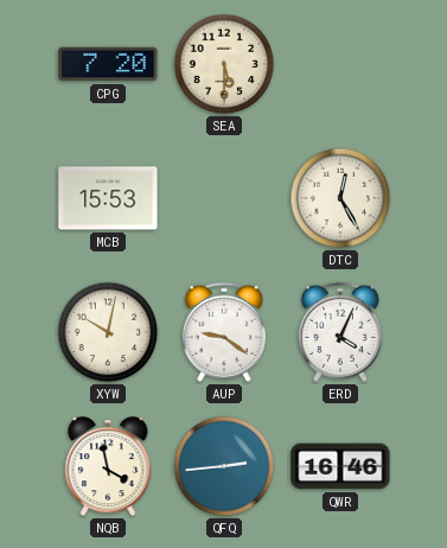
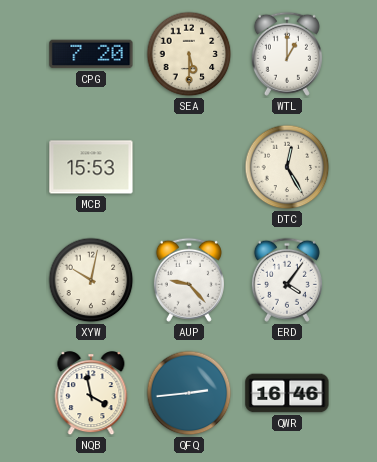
WTL: none -> 1:00
AUP: 9:21 -> 9:23
ERD: 4:04 -> 4:06
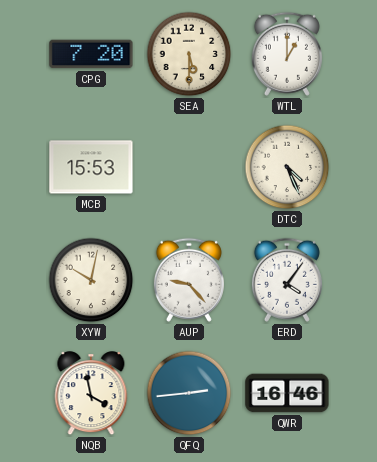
DTC: 12:25 -> 4:26
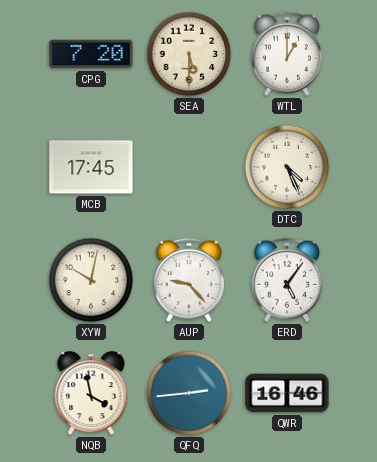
MCB: 15:53 -> 17:45
ERD: 4:06 -> 5:06
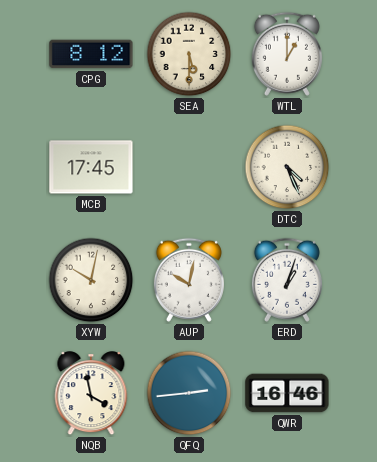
CPG: 7:20 -> 8:12
AUP: 9:23 -> 10:02
ERD: 5:06 -> 1:03
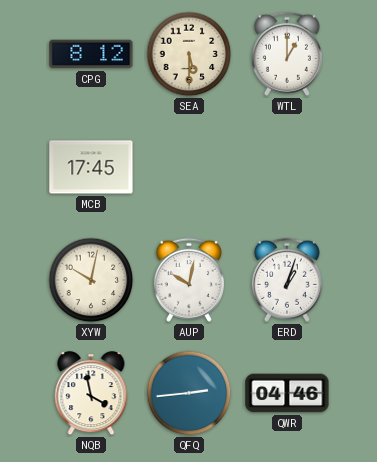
DTC: 4:26 -> none
QWR: 16:46 -> 04:46
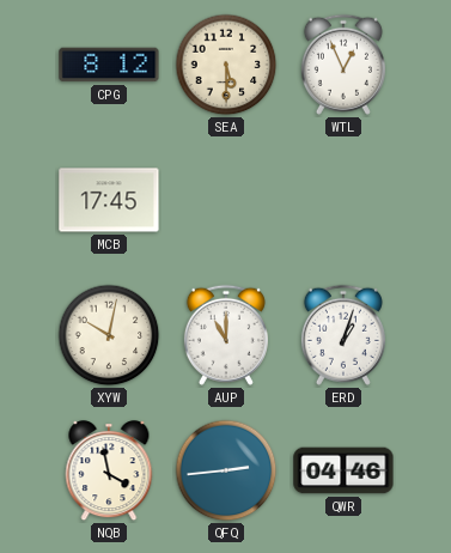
WTL: 1:00 -> 12:56
AUP: 10:02 -> 11:00
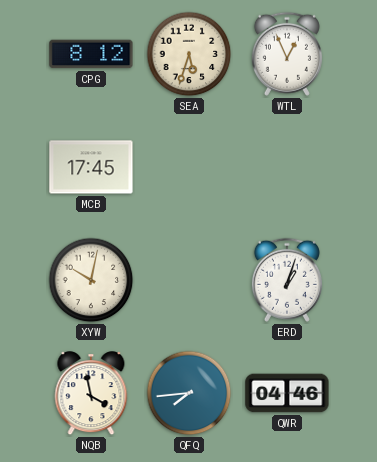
SEA: 5:30 -> 5:33
AUP: 11:00 -> none
QFQ: 2:44 -> 7:44
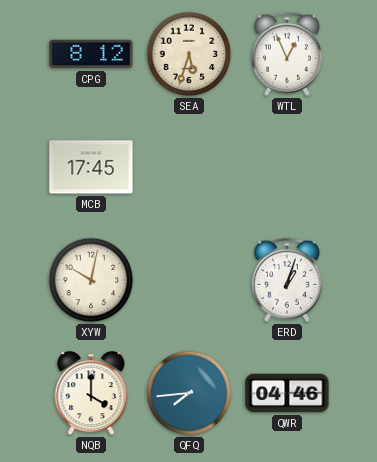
NQB: 3:58 -> 4:00
